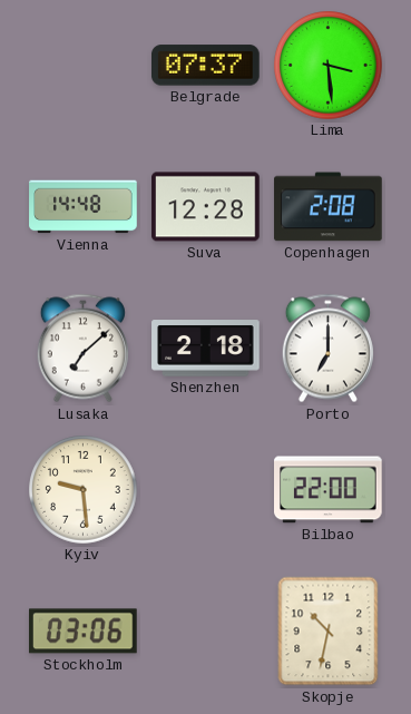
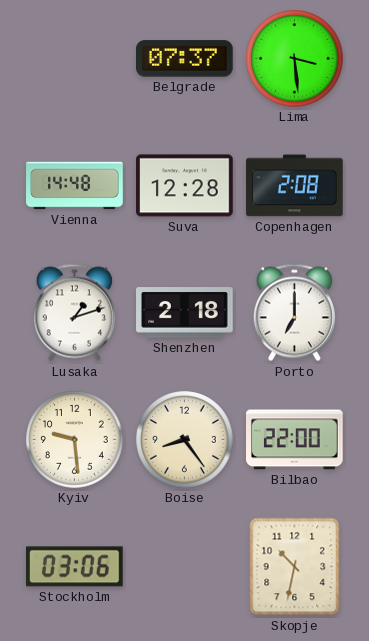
Lusaka: 7:08 -> 1:12
Boise: none -> 8:24
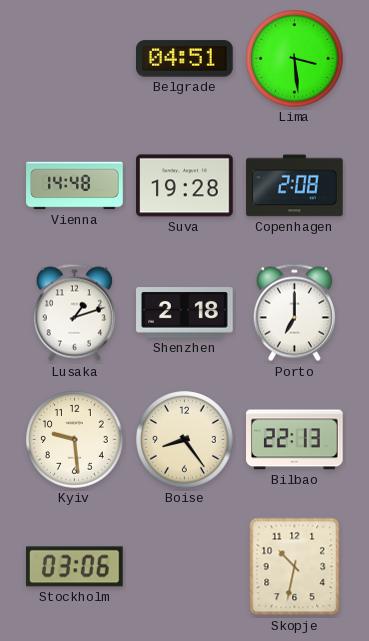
Belgrade: 07:37 -> 04:51
Suva: 12:28 -> 19:28
Bilbao: 22:00 -> 22:13
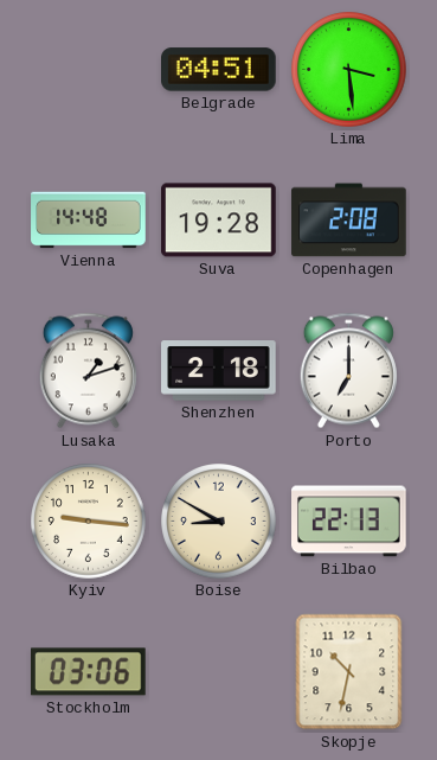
Kyiv: 9:29 -> 9:16
Boise: 8:24 -> 8:50
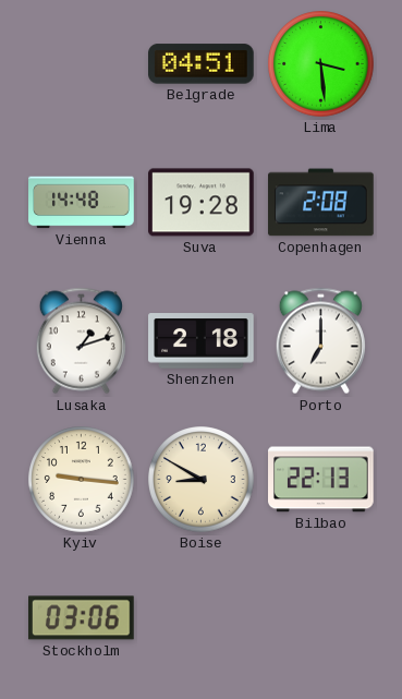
Skopje: 10:32 -> none
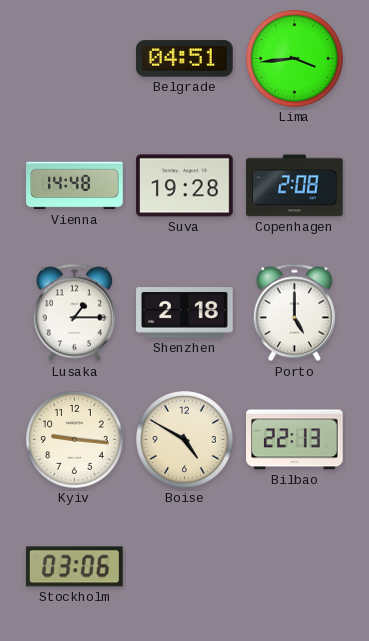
Lima: 3:29 -> 3:44
Lusaka: 1:12 -> 1:15
Porto: 7:00 -> 5:00
Boise: 8:50 -> 4:50
